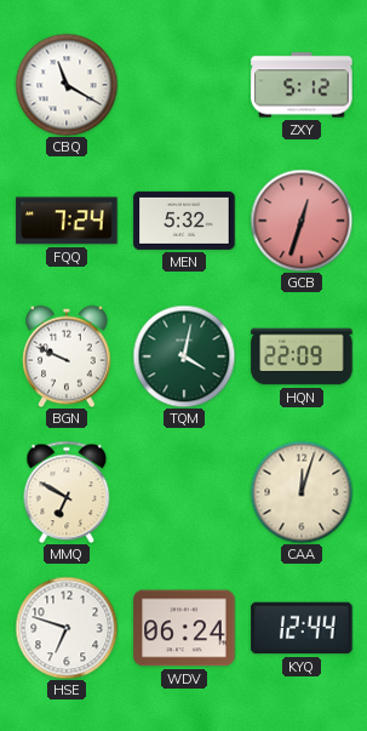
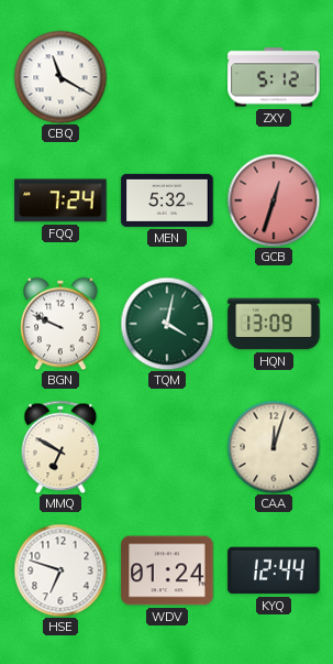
HQN: 22:09 -> 13:09
WDV: 06:24 -> 01:24
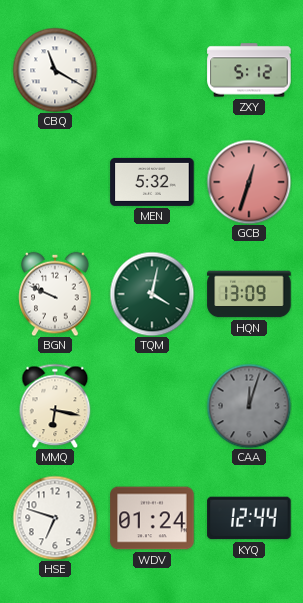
FQQ: 7:24 -> none
MMQ: 6:50 -> 6:17
CAA dial: cream -> grey
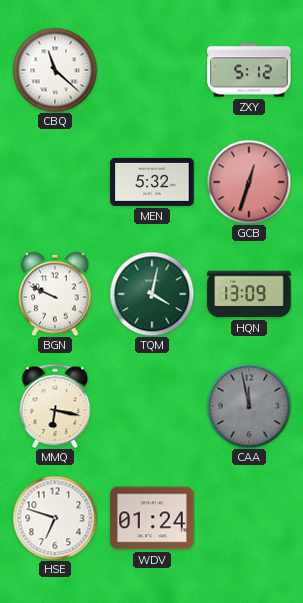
CBQ: 11:20 -> 11:22
CAA: 12:03 -> 11:58
KYQ: 12:44 -> none
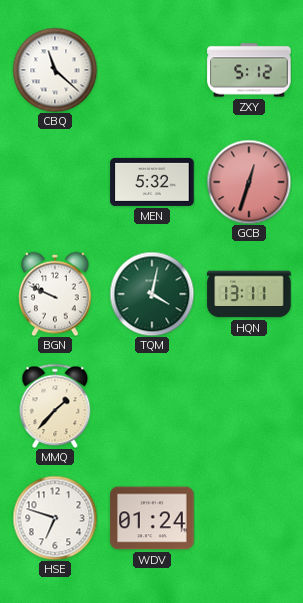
HQN: 13:09 -> 13:11
MMQ: 6:17 -> 1:37
CAA: 11:58 -> none
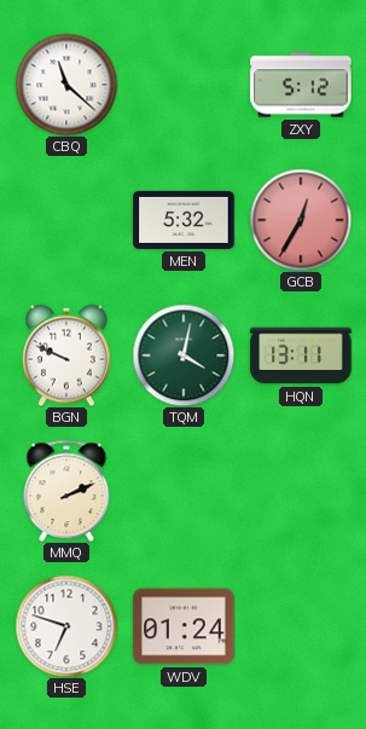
GCB: 12:33 -> 12:35
MMQ: 1:37 -> 2:11
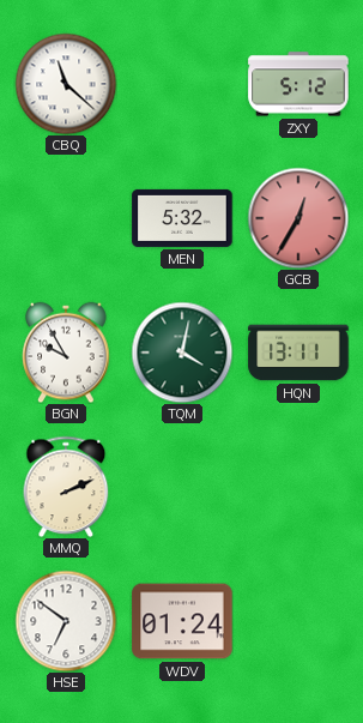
BGN: 9:49 -> 9:55
HSE: 6:48 -> 6:51
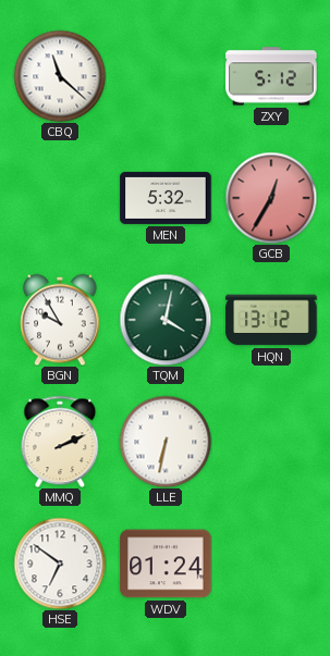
HQN: 13:11 -> 13:12
LLE: none -> 6:32
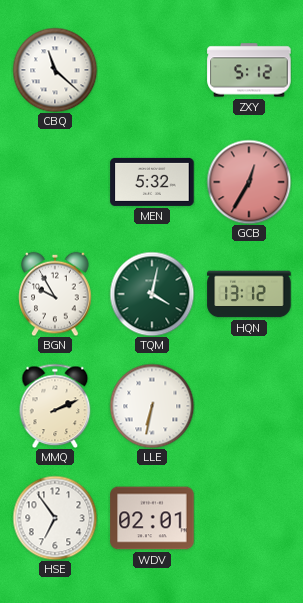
HSE: 6:51 -> 6:54
WDV: 01:24 -> 02:01
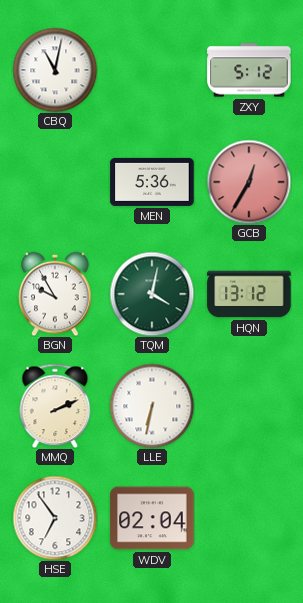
CBQ: 11:22 -> 11:02
MEN: 5:32 -> 5:36
WDV: 02:01 -> 02:04
